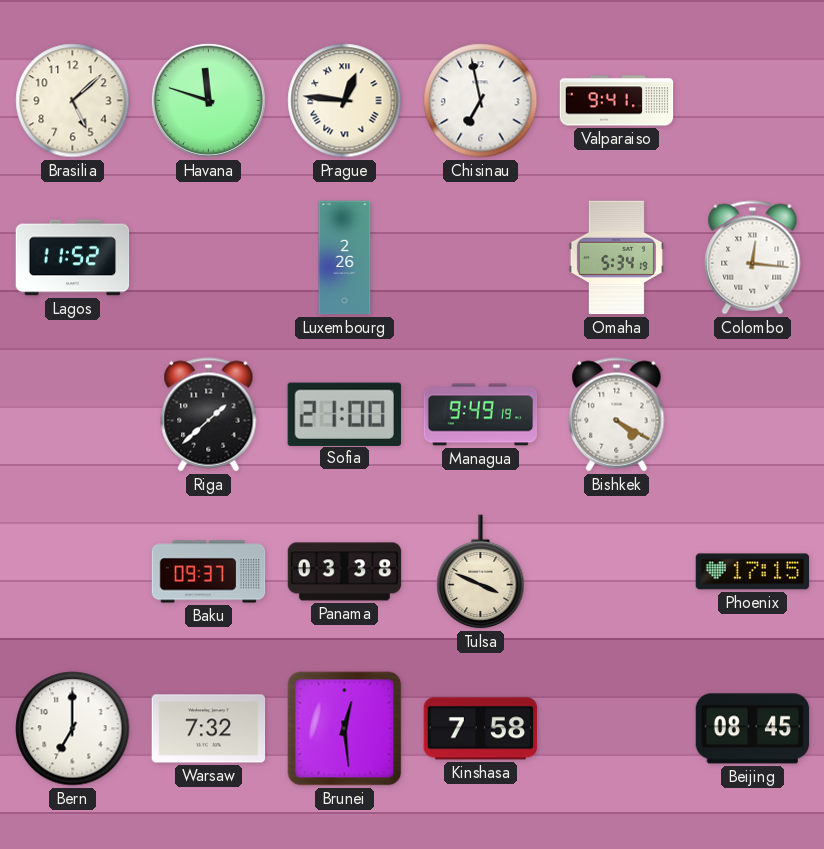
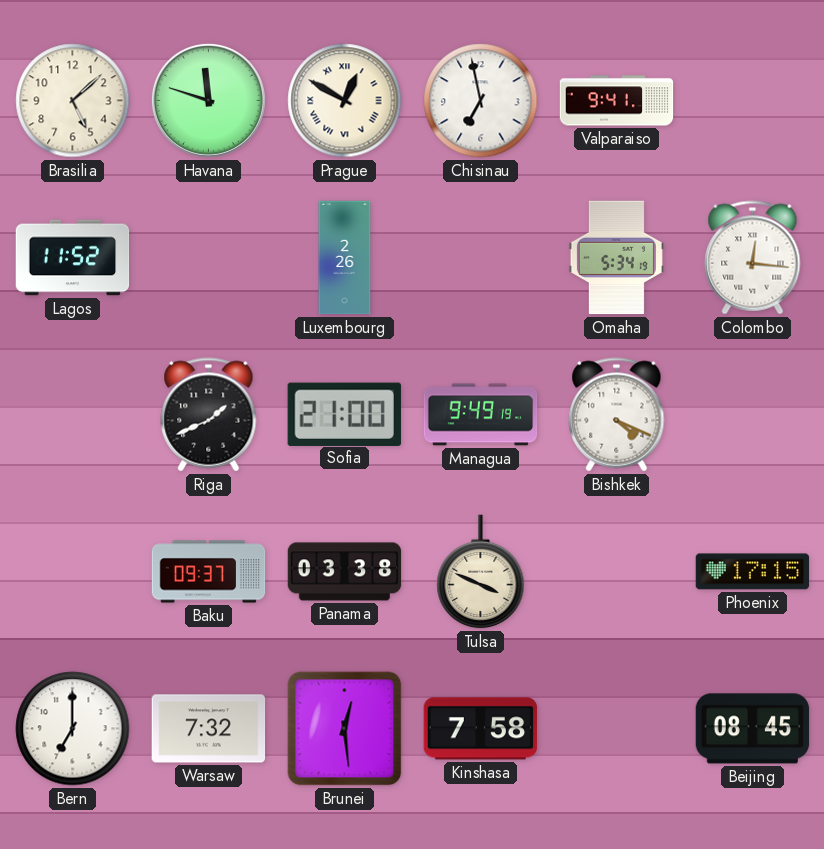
Prague: 12:46 -> 12:50
Riga: 1:38 -> 1:41
Bishkek: 4:20 -> 4:19
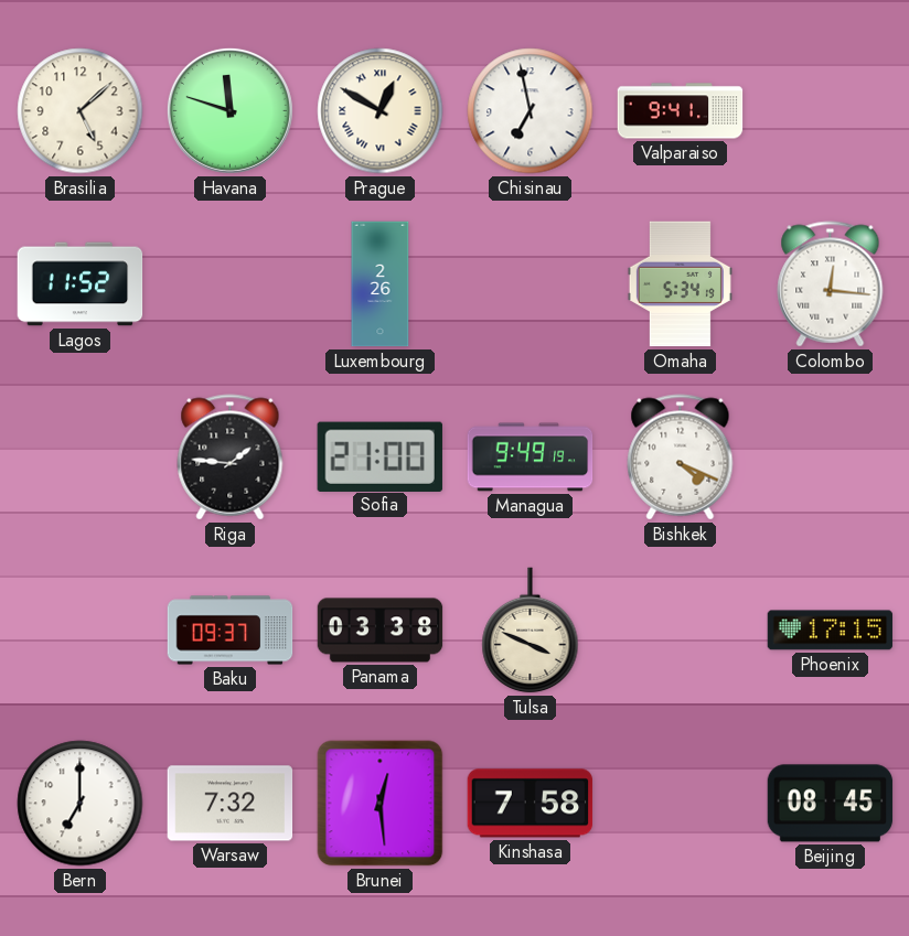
Riga: 1:41 -> 1:46
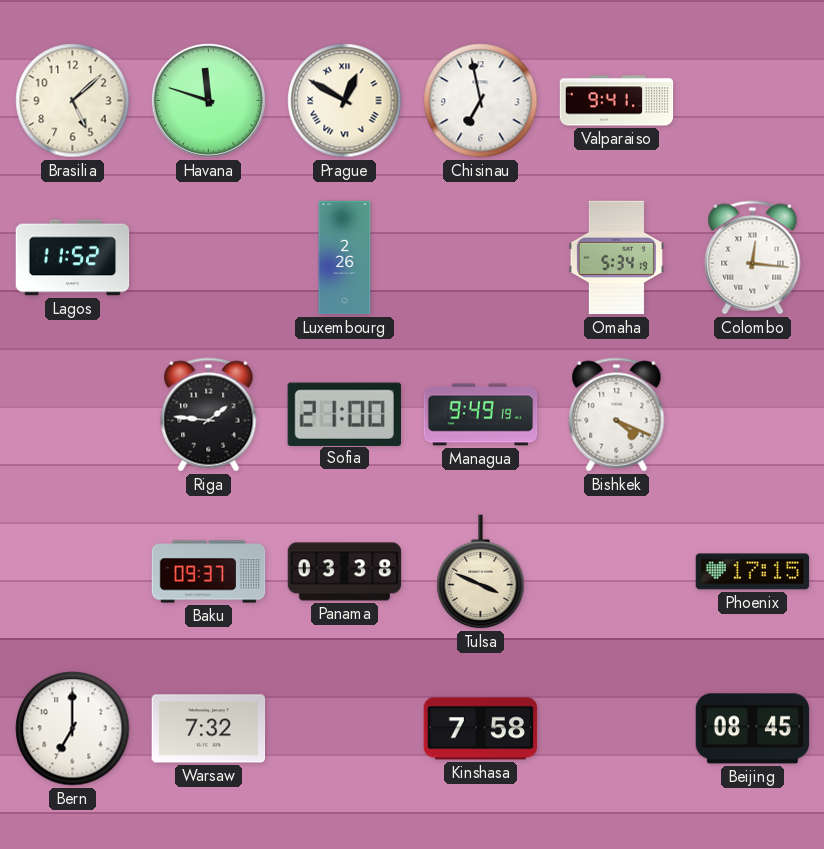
Brunei: 12:29 -> none
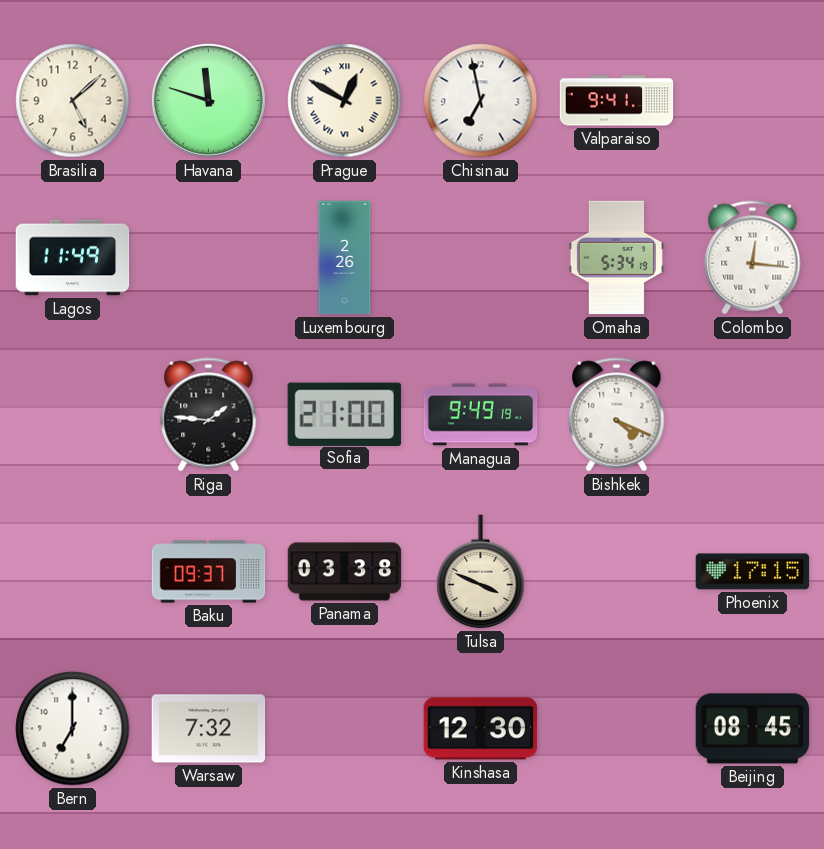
Lagos: 11:52 -> 11:49
Kinshasa: 7:58 -> 12:30
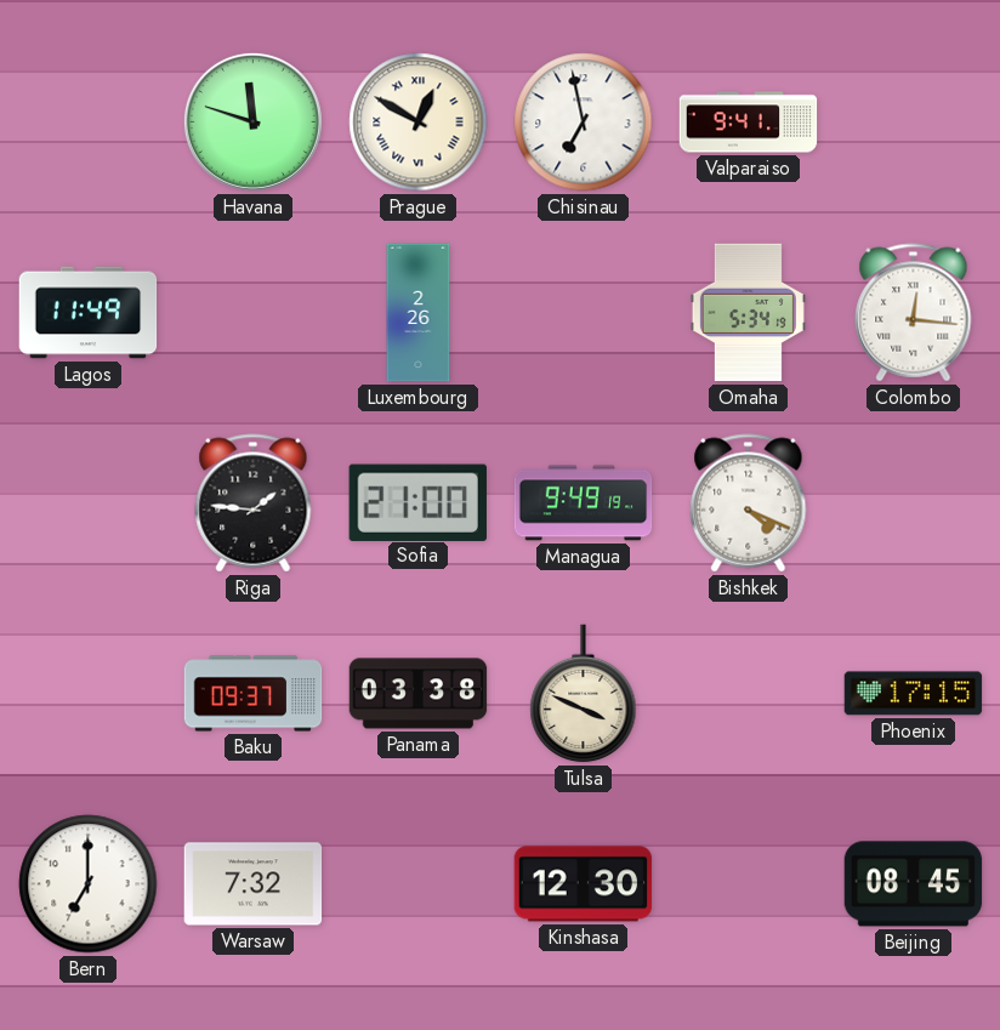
Brasilia: 5:08 -> none
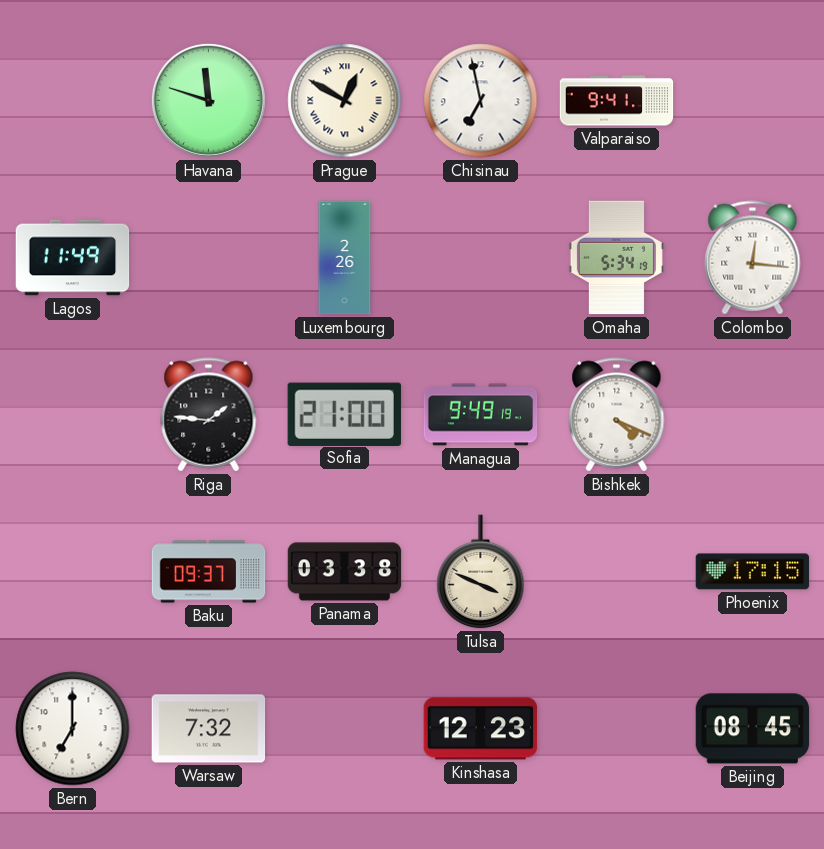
Kinshasa: 12:30 -> 12:23
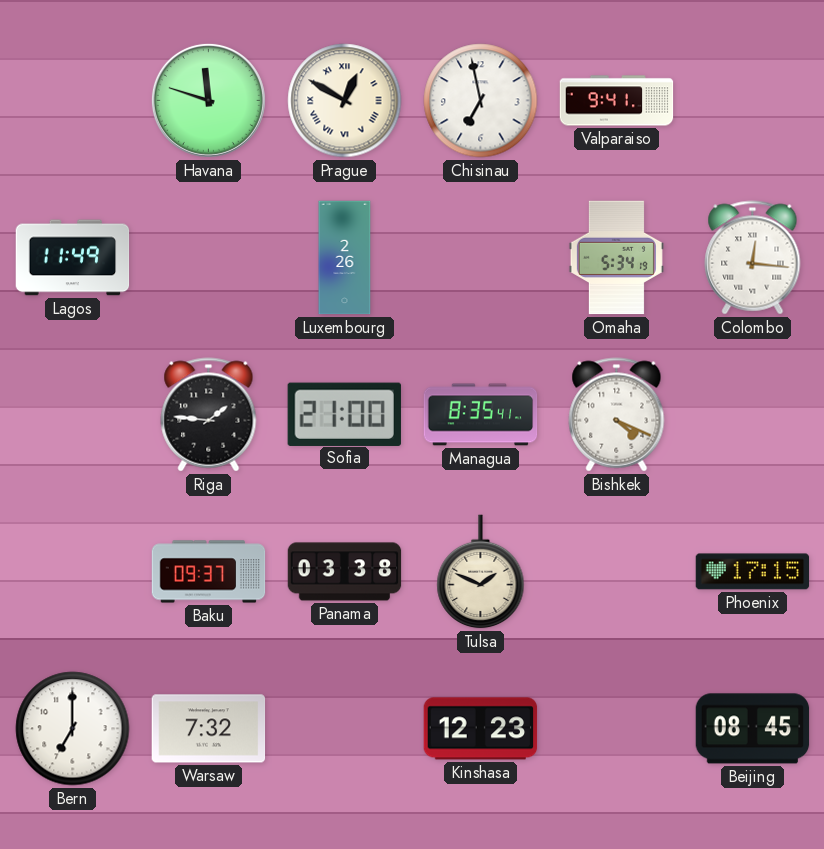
Managua: 9:49 -> 8:35
Tulsa: 3:49 -> 1:49
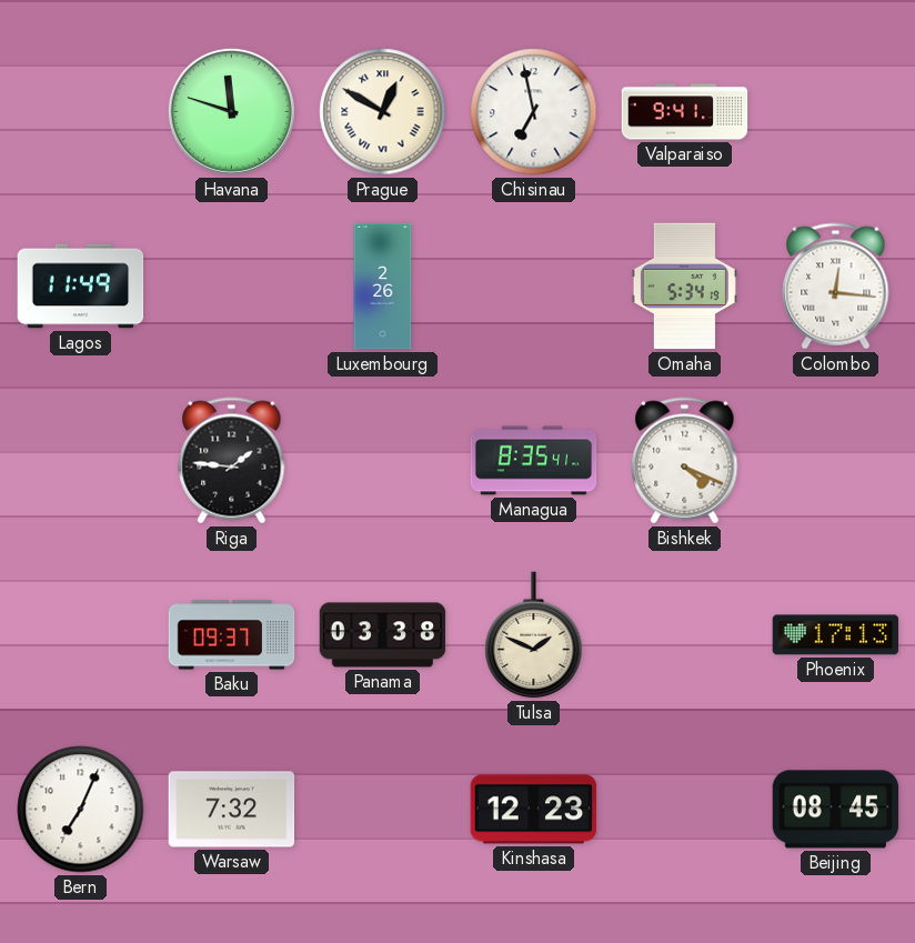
Sofia: 21:00 -> none
Phoenix: 17:15 -> 17:13
Bern: 7:00 -> 7:04
